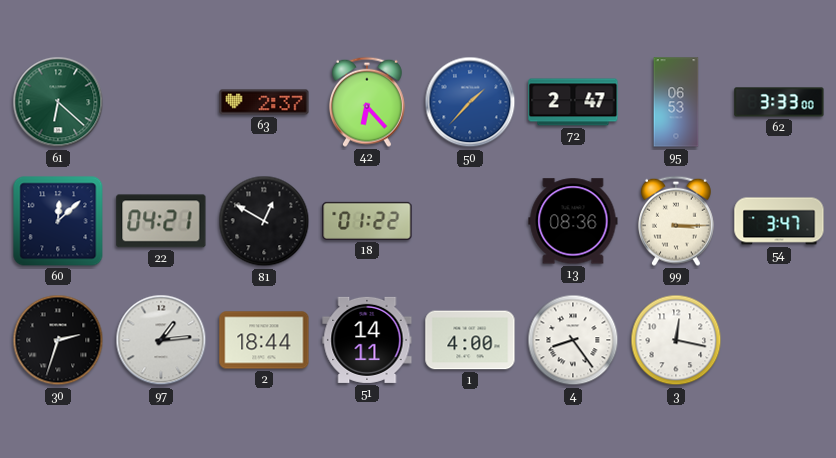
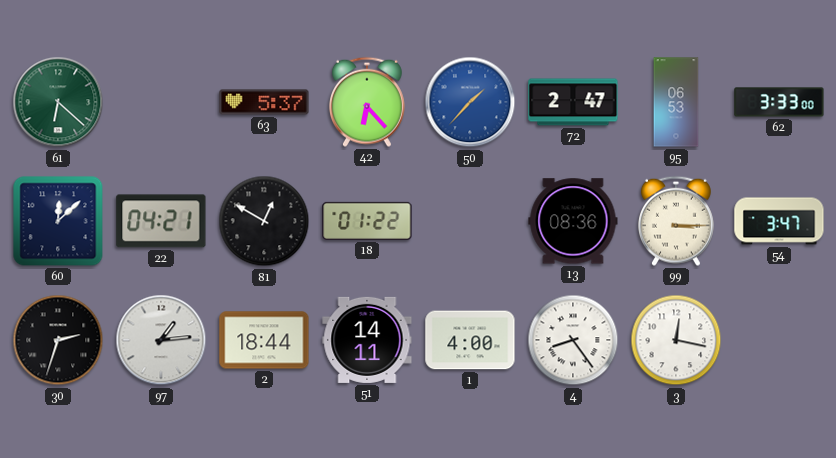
63: 2:37 -> 5:37
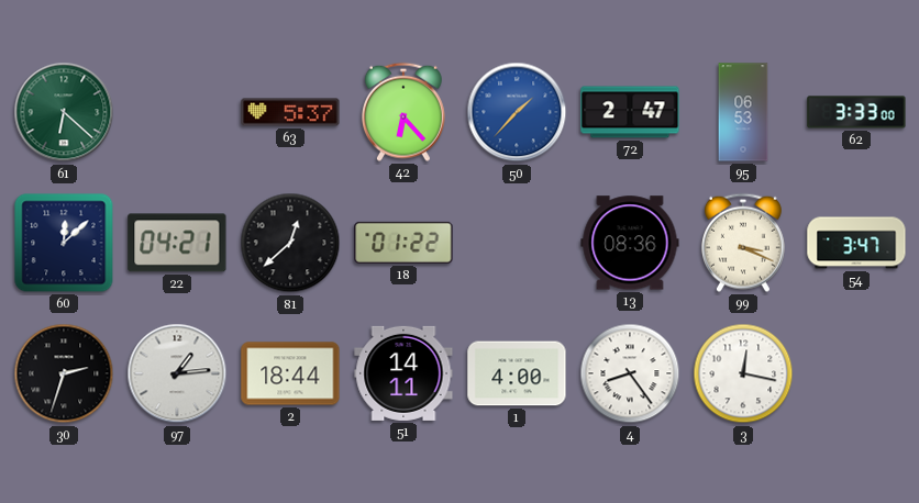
81: 12:50 -> 12:38
99: 3:15 -> 3:19
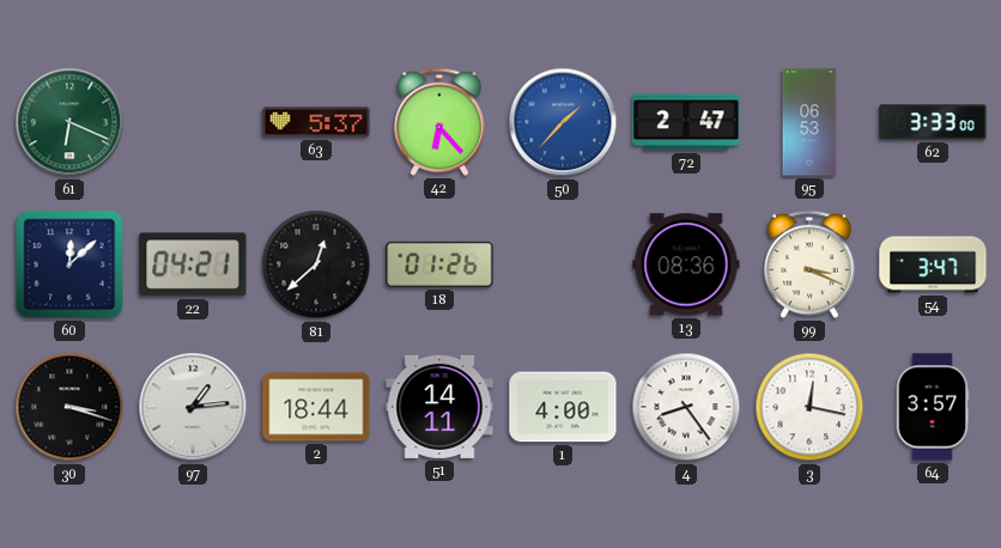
61: 6:22 -> 6:19
18: 01:22 -> 01:26
30: 2:33 -> 3:18
64: none -> 3:57
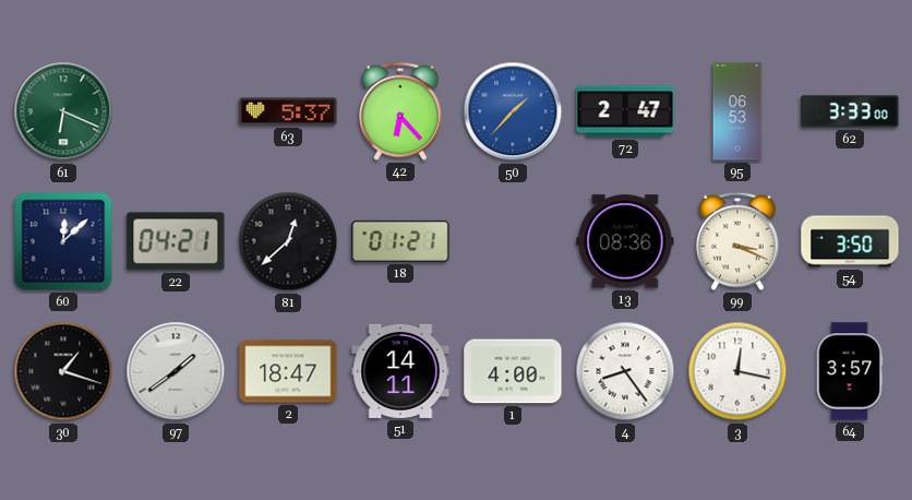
18: 01:26 -> 01:21
54: 3:47 -> 3:50
30: 3:18 -> 1:18
97: 1:14 -> 1:39
2: 18:44 -> 18:47
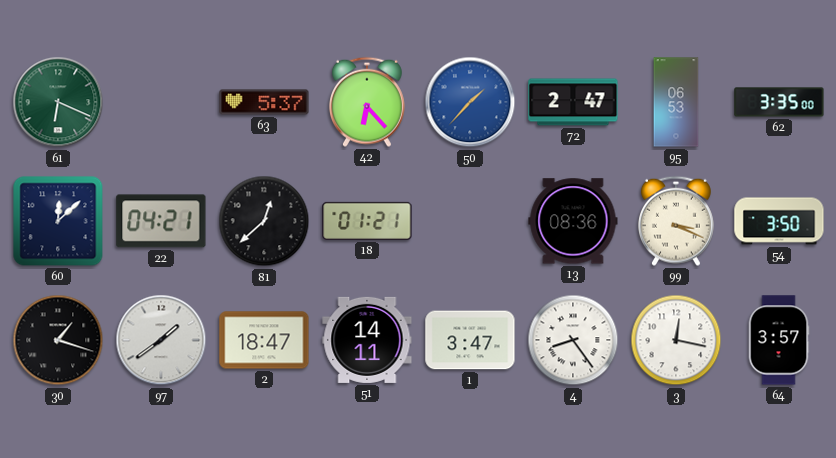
62: 3:33 -> 3:35
1: 4:00 -> 3:47
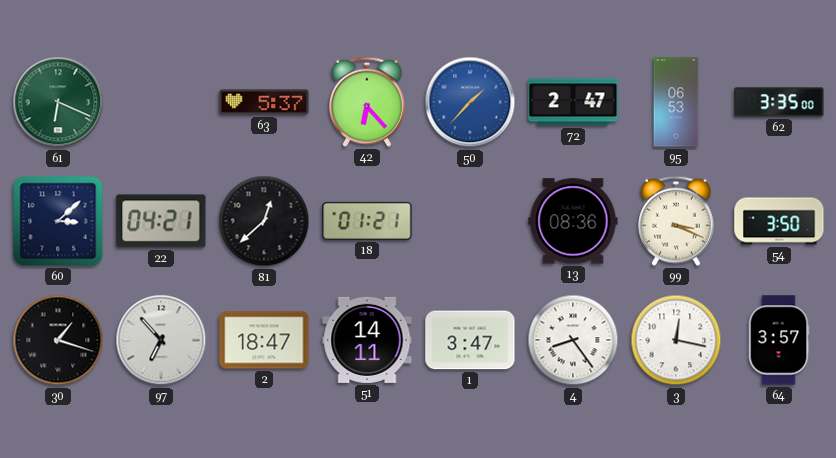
60: 12:08 -> 3:08
97: 1:39 -> 6:53
